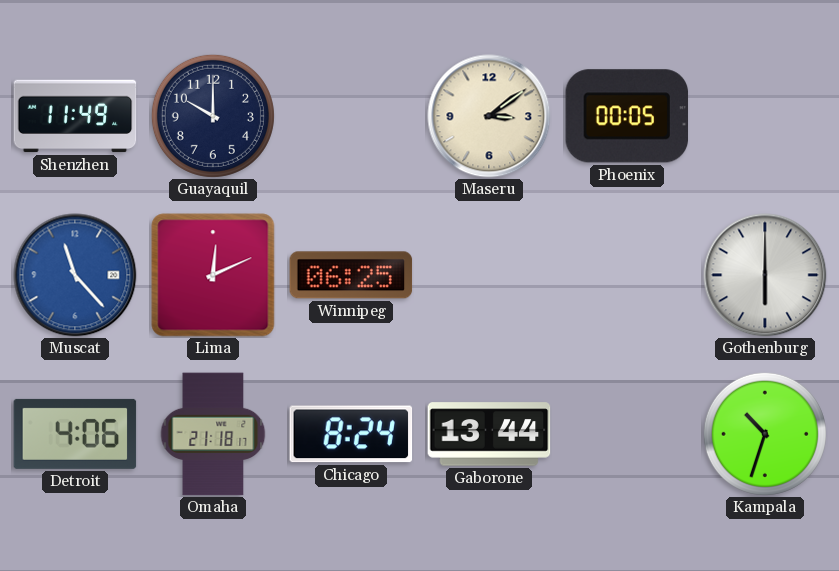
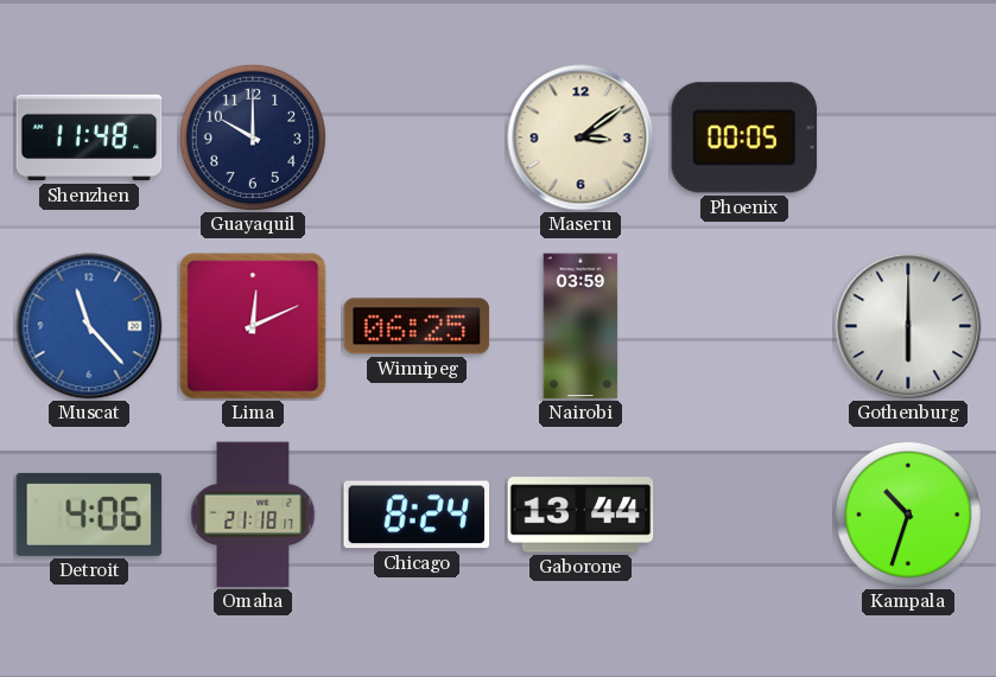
Shenzhen: 11:49 -> 11:48
Nairobi: none -> 03:59
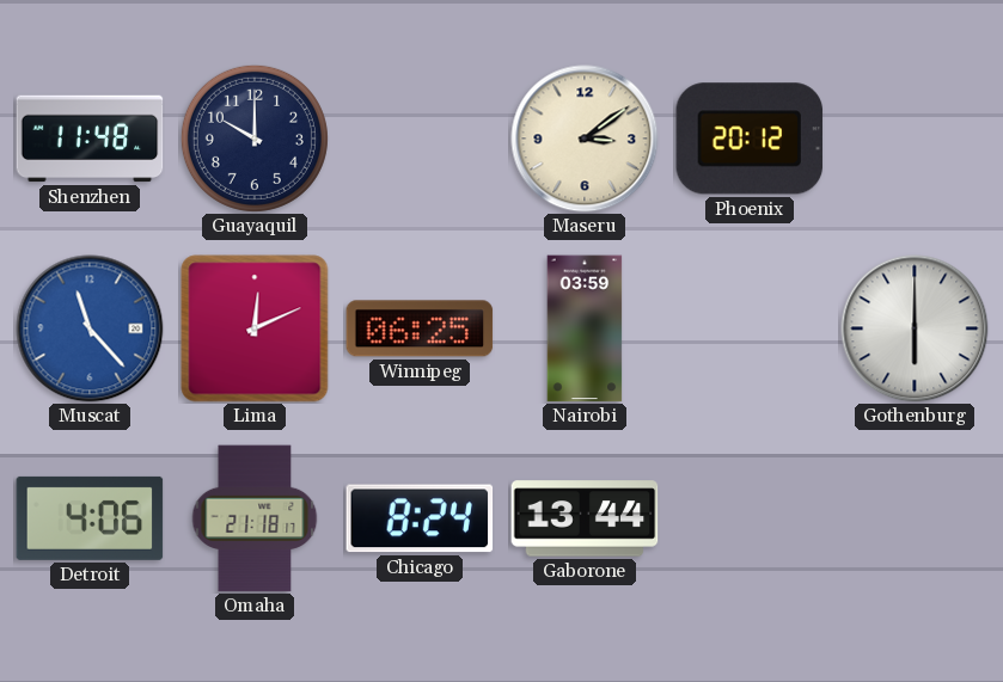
Phoenix: 00:05 -> 20:12
Kampala: 10:33 -> none
